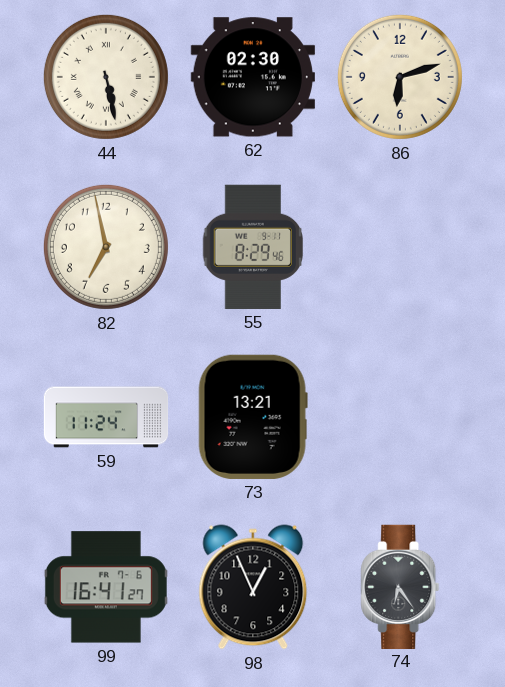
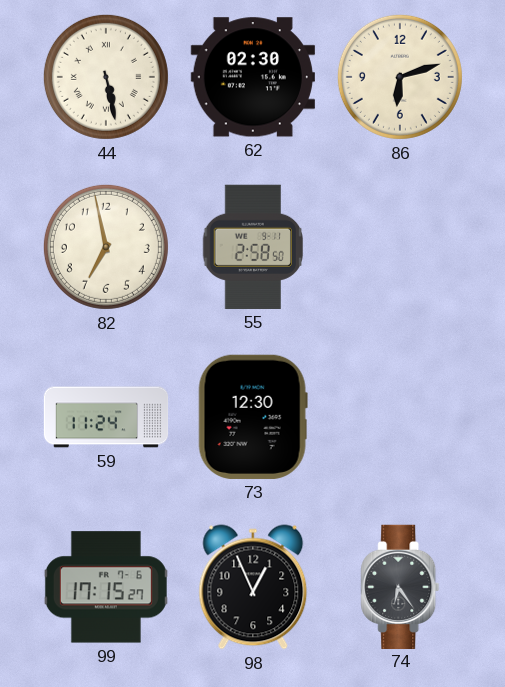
55: 8:29 -> 2:58
73: 13:21 -> 12:30
99: 16:41 -> 17:15
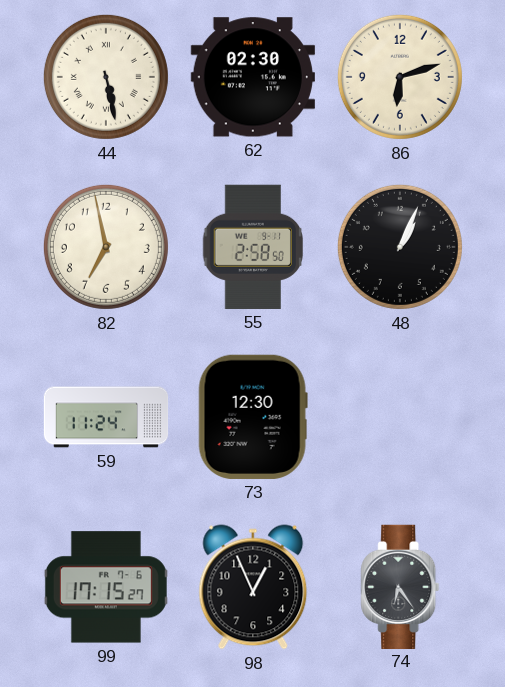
48: none -> 1:04
